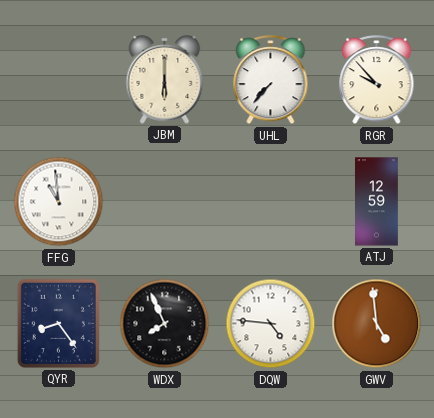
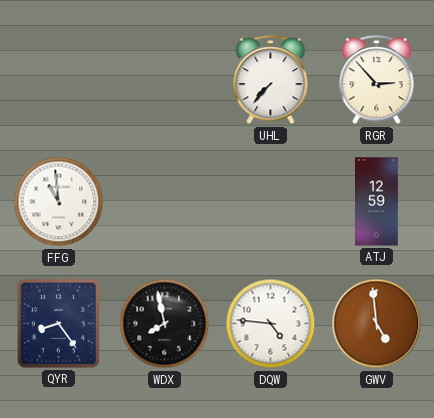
JBM: 6:00 -> none
RGR: 9:53 -> 2:53
WDX: 7:56 -> 7:58
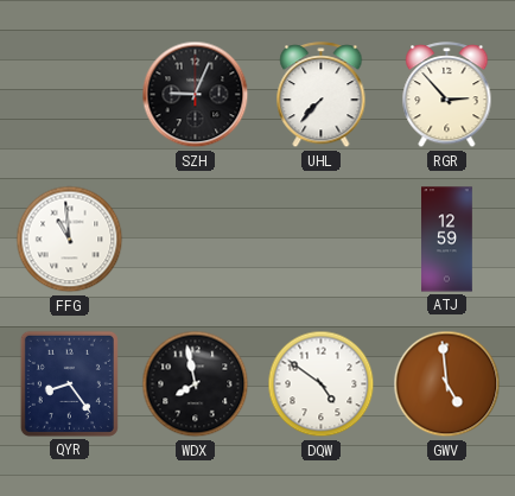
SZH: none -> 9:04
DQW: 4:46 -> 4:51
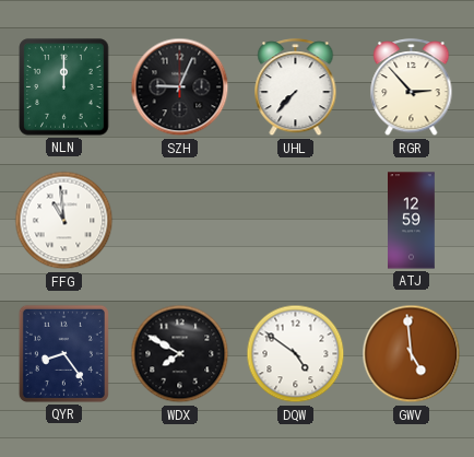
NLN: none -> 12:00
WDX: 7:58 -> 7:50
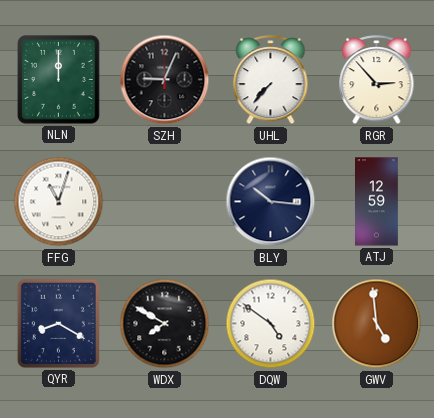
FFG: 10:59 -> 11:03
BLY: none -> 10:16
QYR: 8:24 -> 8:20
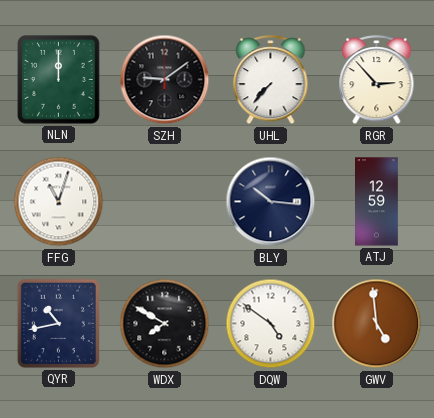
SZH: 9:04 -> 9:09
QYR: 8:20 -> 10:43
